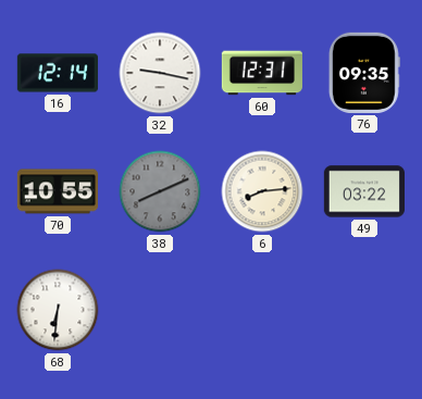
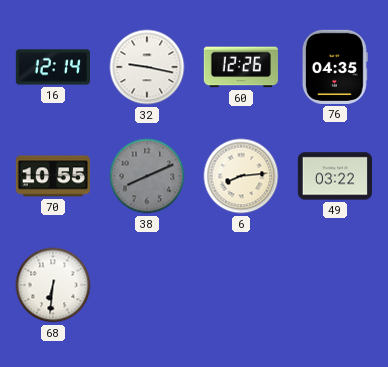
60: 12:31 -> 12:26
76: 09:35 -> 04:35
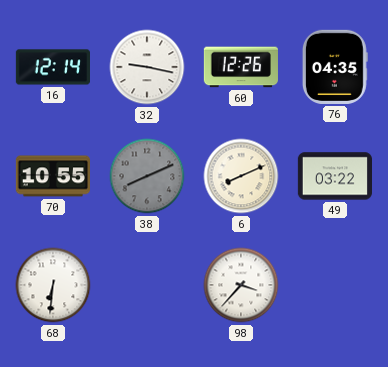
6: 8:14 -> 8:11
98: none -> 3:37
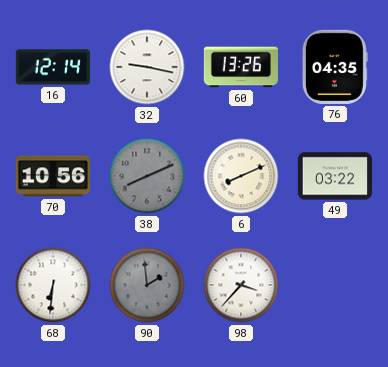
60: 12:26 -> 13:26
70: 10:55 -> 10:56
90: none -> 1:59
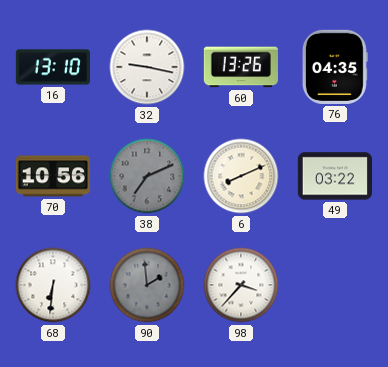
16: 12:14 -> 13:10
38: 8:11 -> 7:11
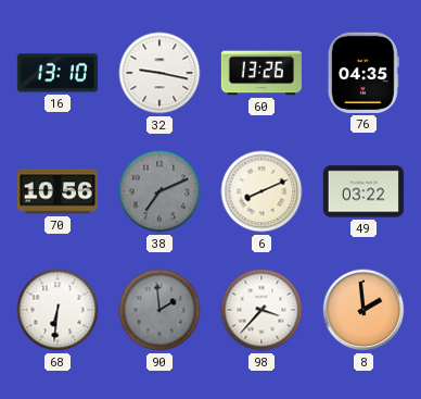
8: none -> 1:59
